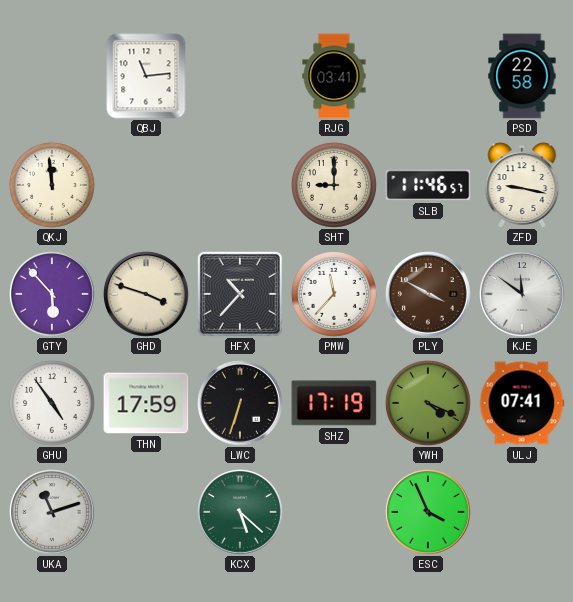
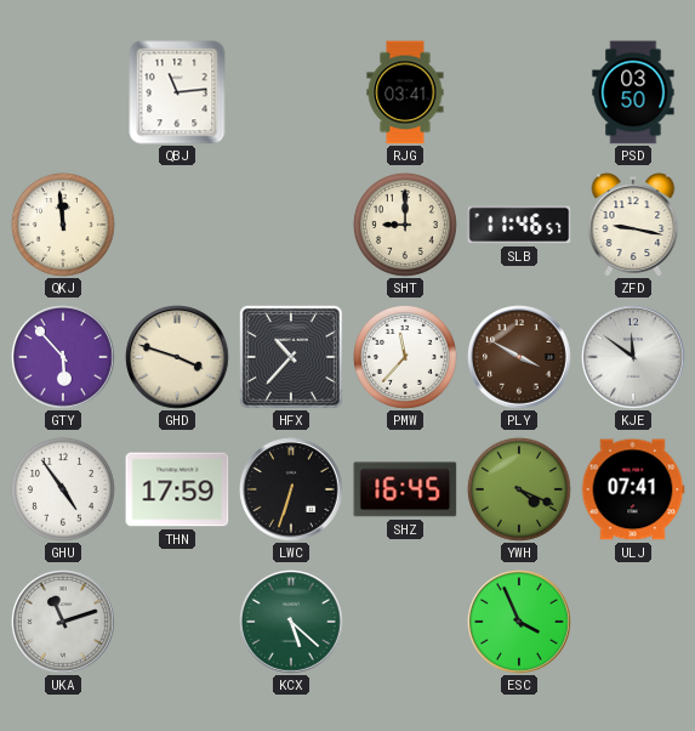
PSD: 22:58 -> 03:50
SHZ: 17:19 -> 16:45
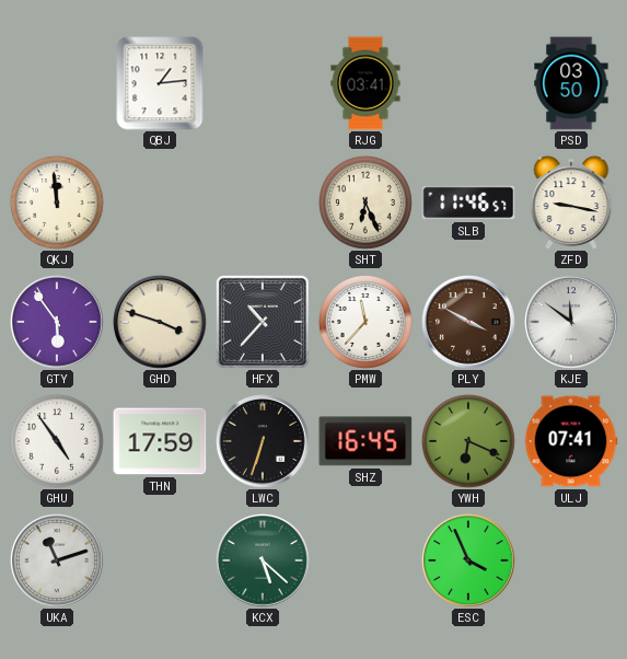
QBJ: 11:14 -> 1:14
SHT: 9:00 -> 6:26
GTY: 5:53 -> 5:54
YWH: 4:19 -> 6:19
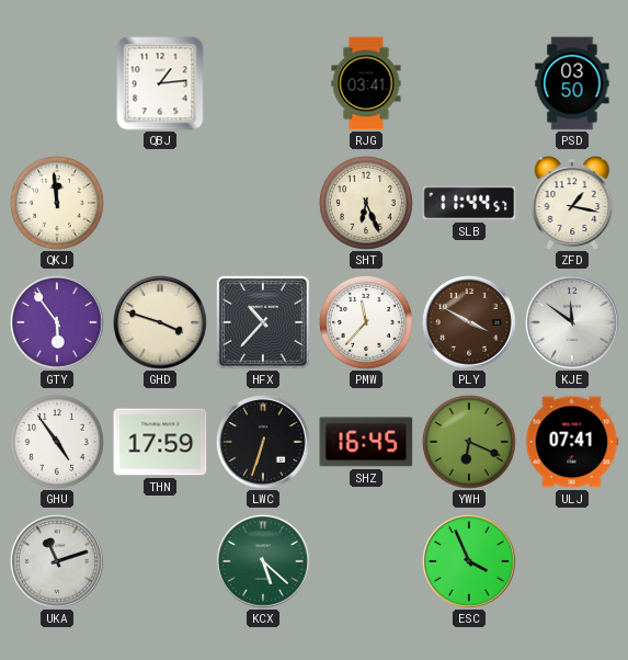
SLB: 11:46 -> 11:44
ZFD: 9:17 -> 1:17
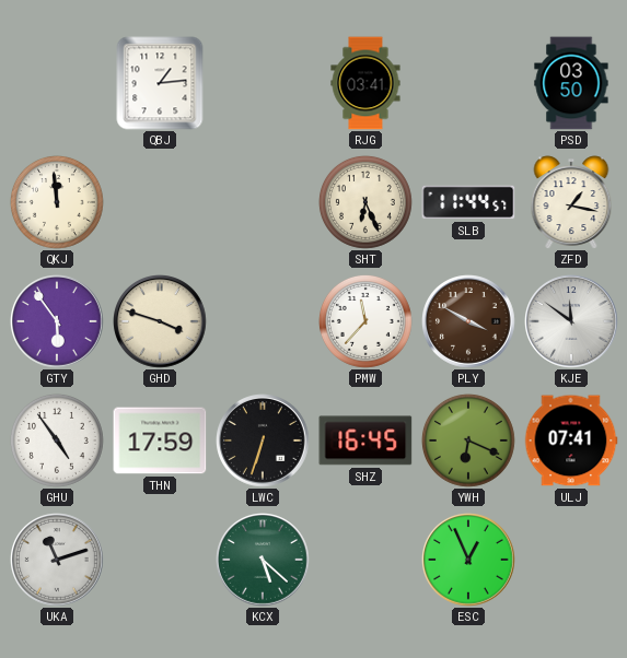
HFX: 10:37 -> none
ESC: 3:56 -> 12:56
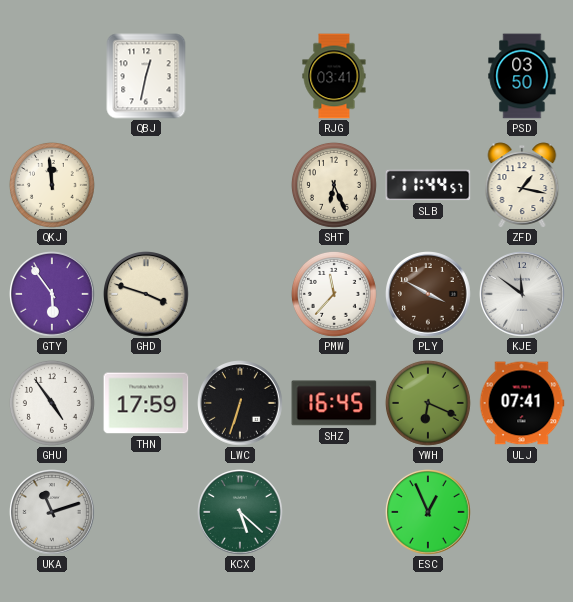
QBJ: 1:14 -> 12:32
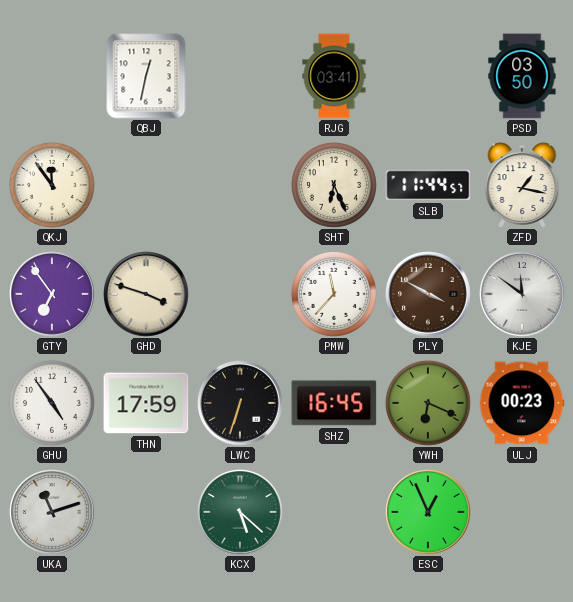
QKJ: 11:59 -> 11:54
GTY: 5:54 -> 6:54
ULJ: 07:41 -> 00:23
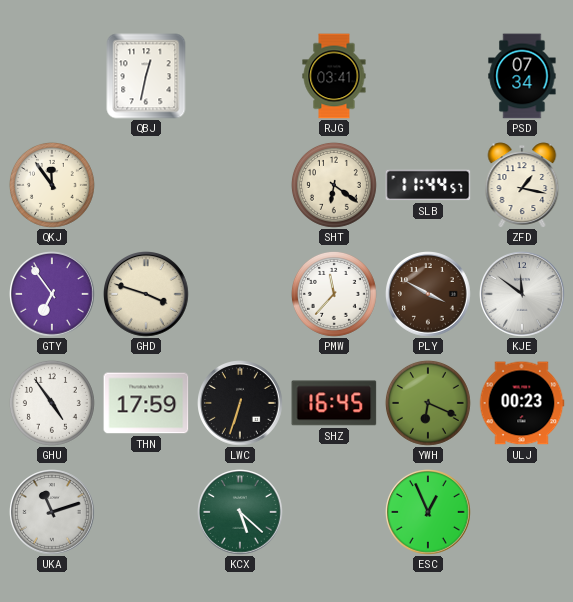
PSD: 03:50 -> 07:34
SHT: 6:26 -> 6:21
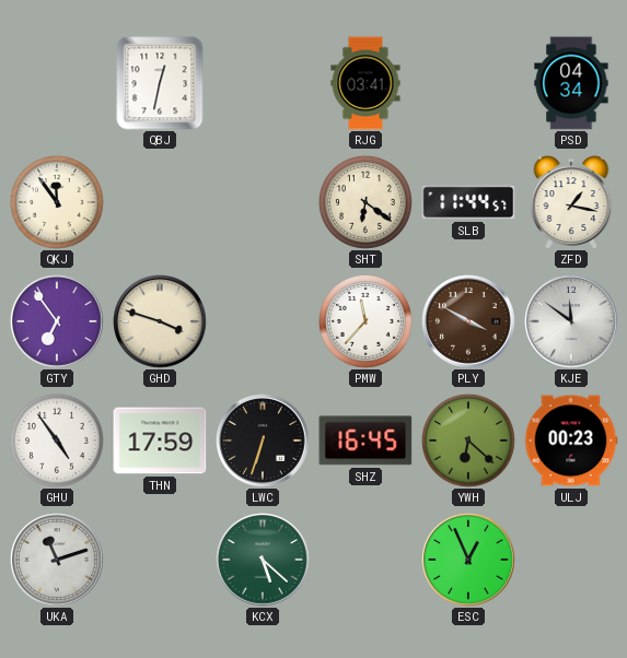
PSD: 07:34 -> 04:34
YWH: 6:19 -> 6:22
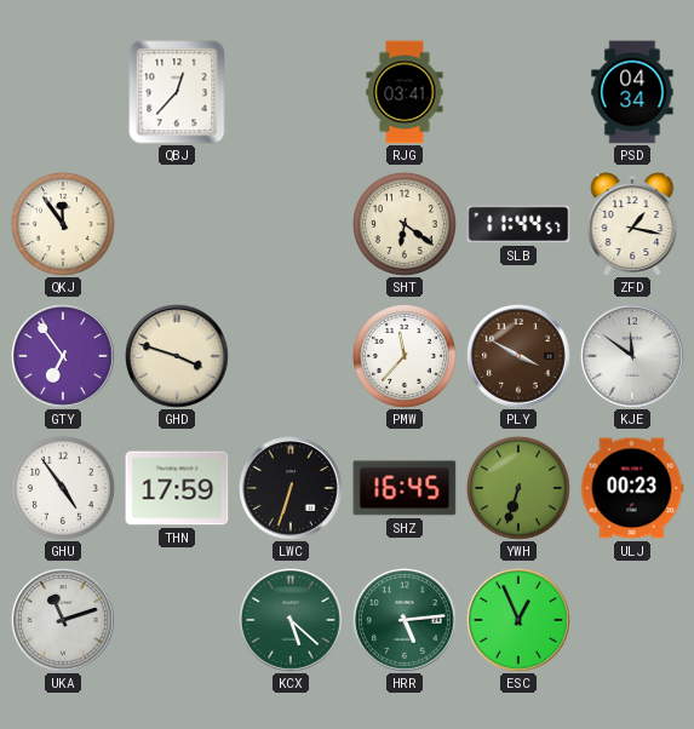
QBJ: 12:32 -> 12:37
YWH: 6:22 -> 6:33
HRR: none -> 5:14
